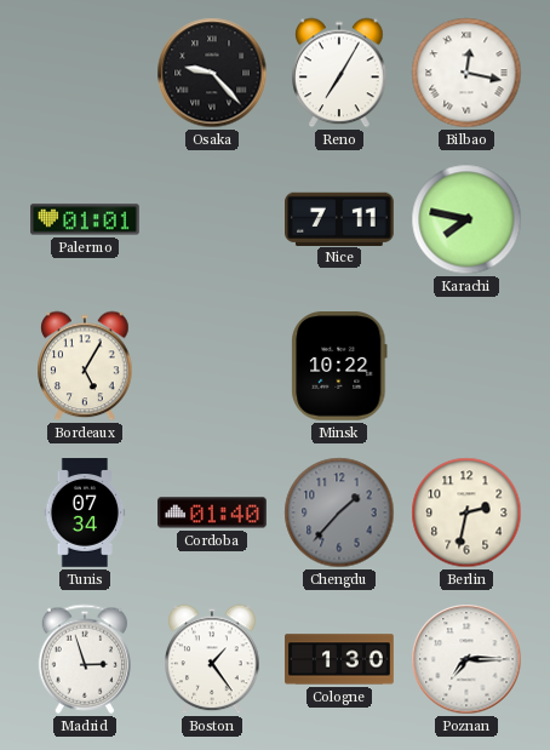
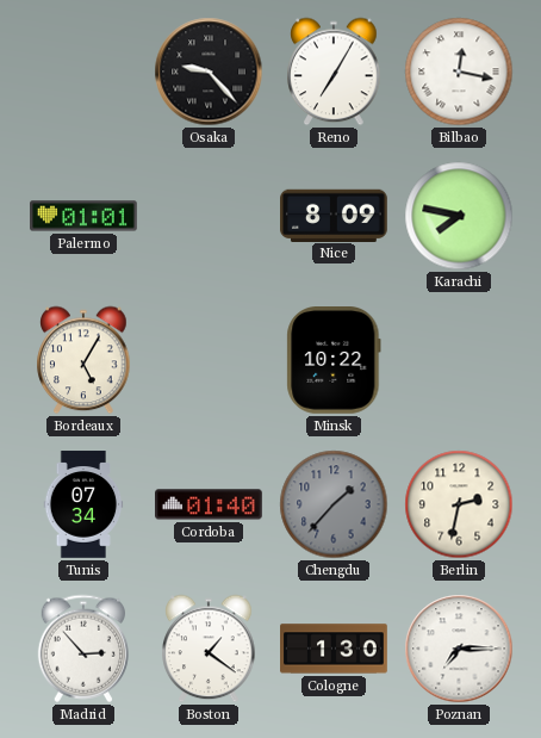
Nice: 7:11 -> 8:09
Madrid: 2:57 -> 2:53
Boston: 1:24 -> 1:21
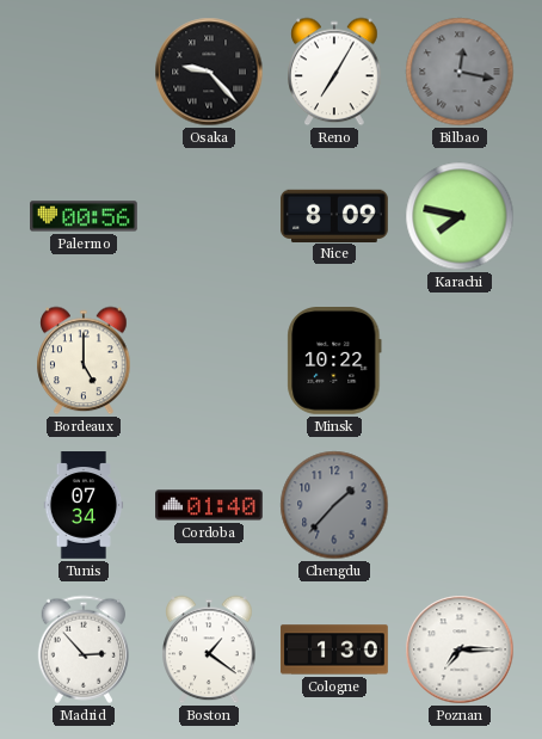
Bilbao dial: white -> grey
Palermo: 01:01 -> 00:56
Bordeaux: 5:05 -> 5:00
Berlin: 2:32 -> none
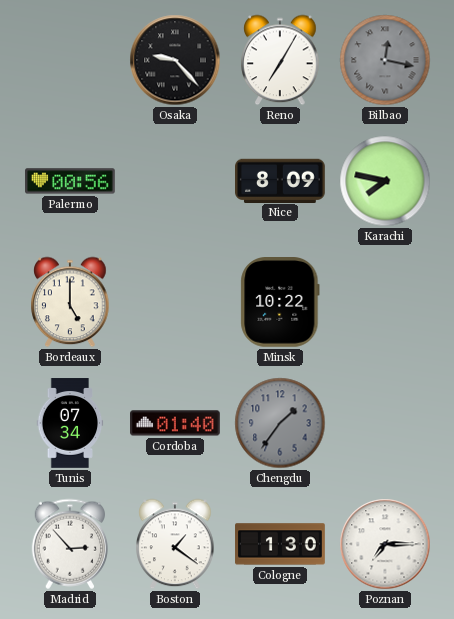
Chengdu: 1:37 -> 1:36
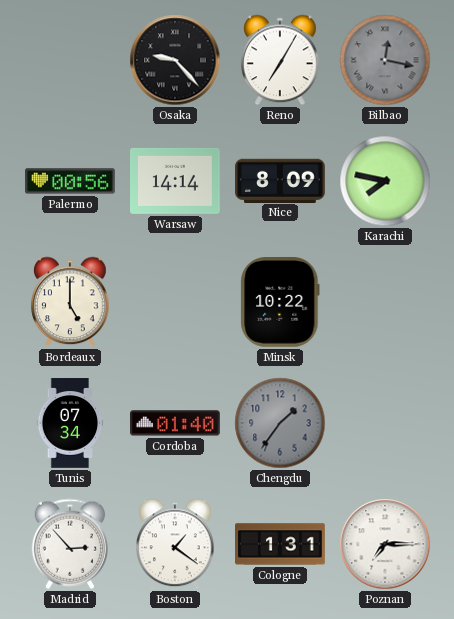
Warsaw: none -> 14:14
Cologne: 1:30 -> 1:31
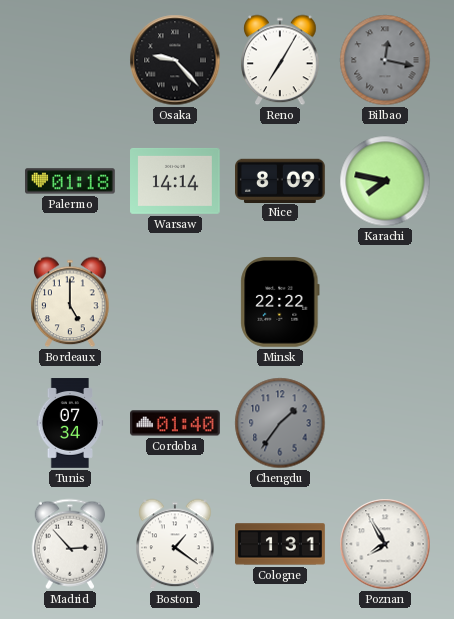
Palermo: 00:56 -> 01:18
Minsk: 10:22 -> 22:22
Poznan: 7:15 -> 7:55
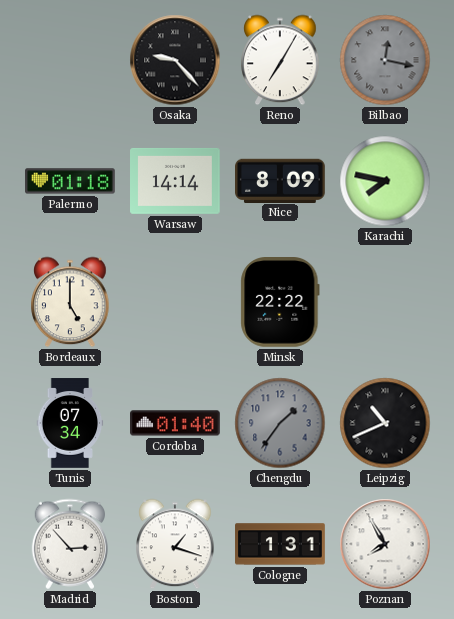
Leipzig: none -> 10:41
Boston: 1:21 -> 1:18
